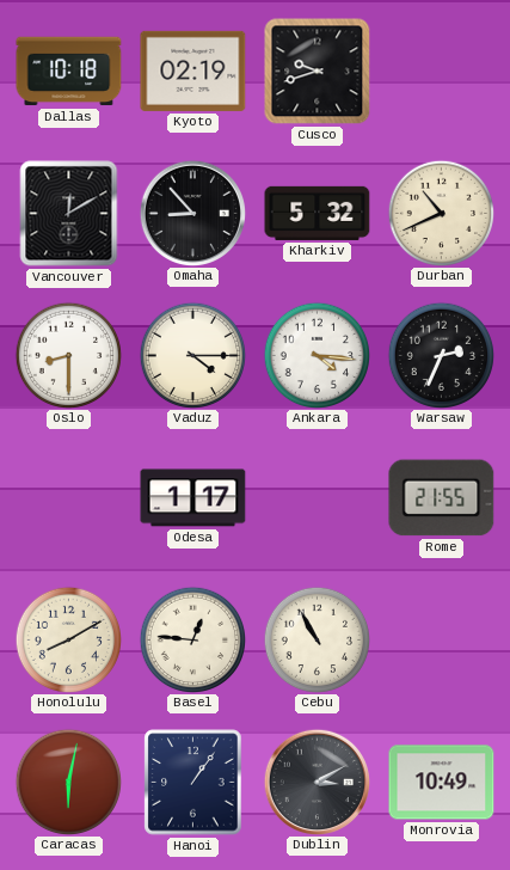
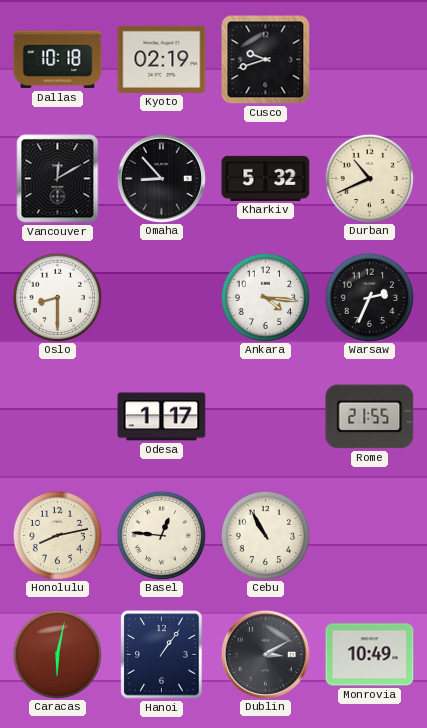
Vaduz: 4:15 -> none
Honolulu: 8:10 -> 8:13
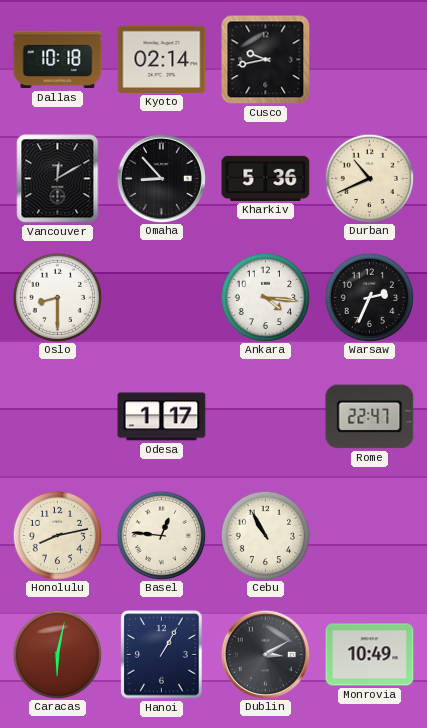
Kyoto: 02:19 -> 02:14
Cusco: 9:42 -> 9:43
Kharkiv: 5:32 -> 5:36
Rome: 21:55 -> 22:47
Hanoi: 1:06 -> 1:05
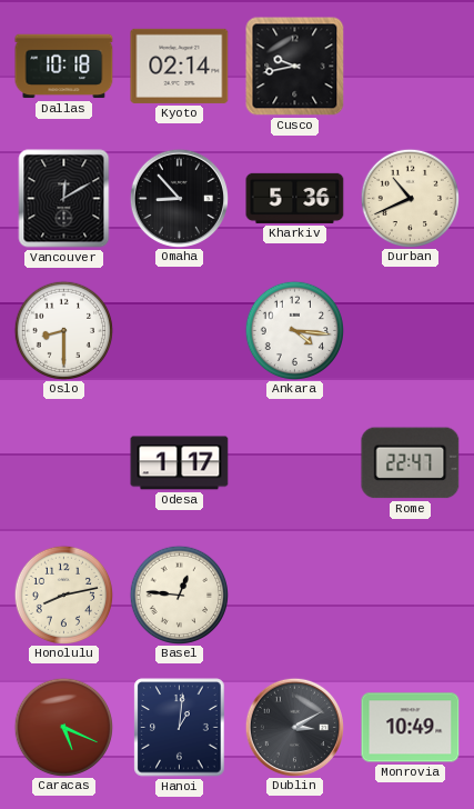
Warsaw: 2:34 -> none
Cebu: 10:55 -> none
Caracas: 6:02 -> 5:19
Hanoi: 1:05 -> 1:01
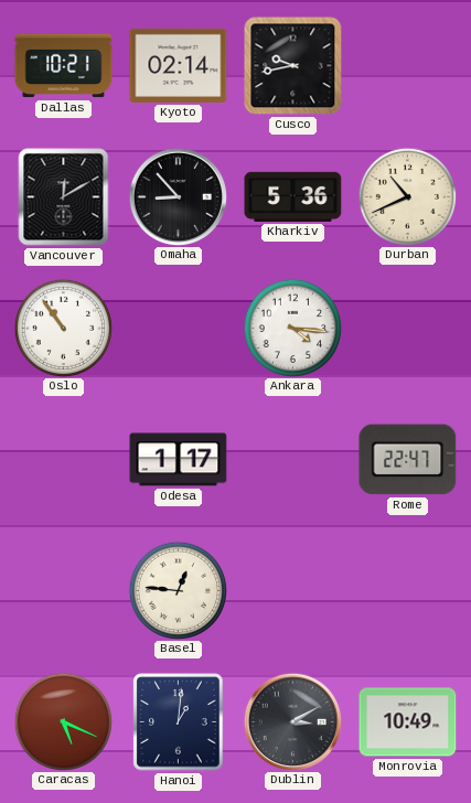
Dallas: 10:18 -> 10:21
Oslo: 8:30 -> 10:54
Honolulu: 8:13 -> none
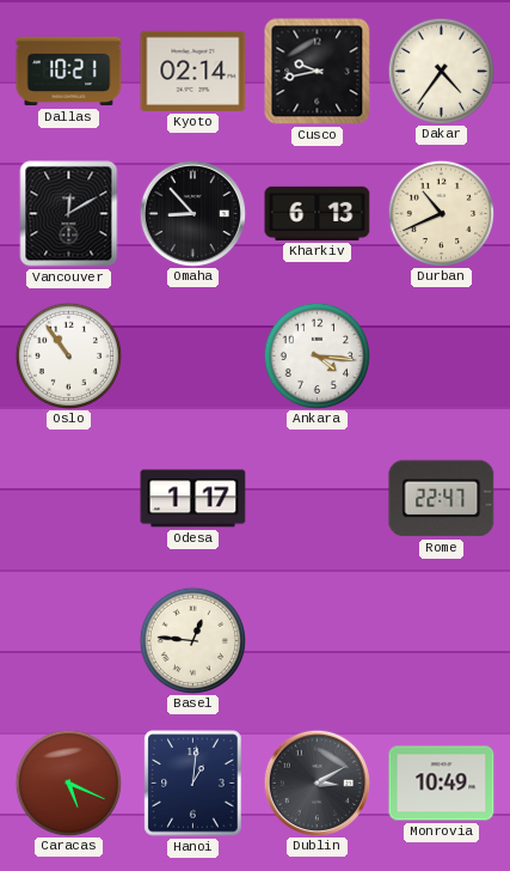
Dakar: none -> 4:36
Kharkiv: 5:36 -> 6:13
